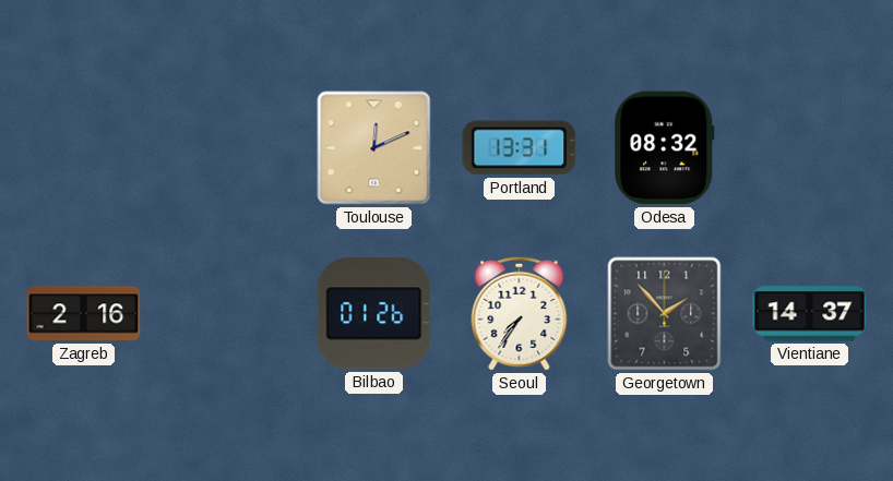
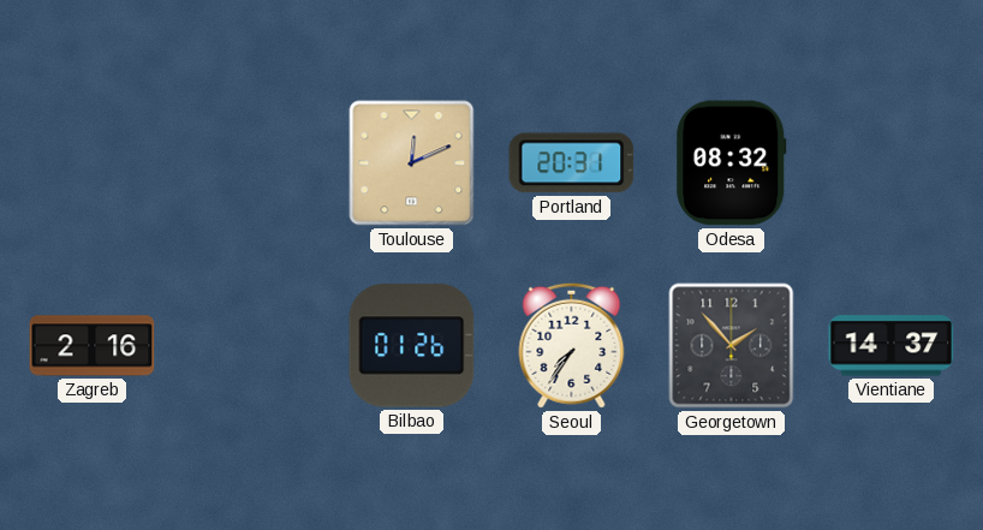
Portland: 13:31 -> 20:31
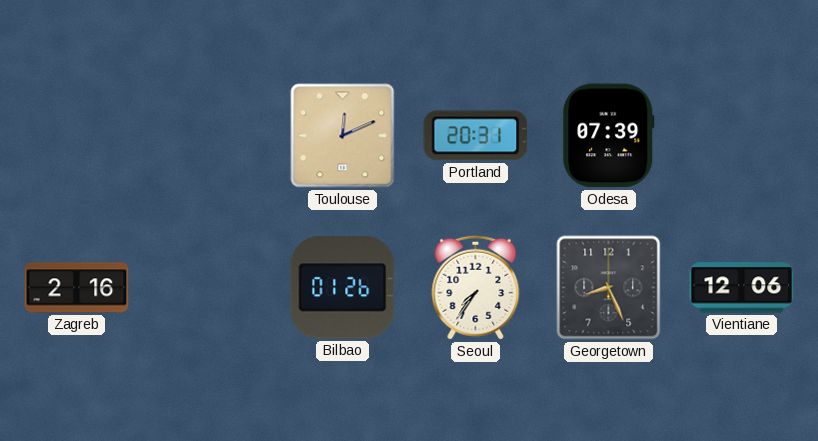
Odesa: 08:32 -> 07:39
Georgetown: 1:53 -> 8:26
Vientiane: 14:37 -> 12:06
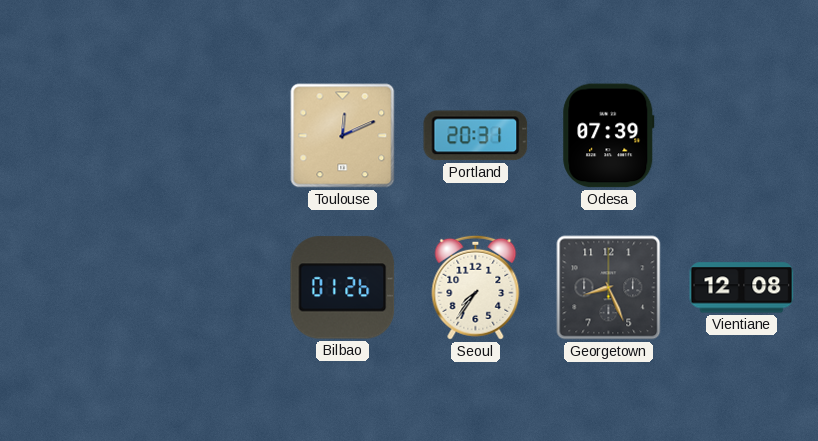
Zagreb: 2:16 -> none
Vientiane: 12:06 -> 12:08
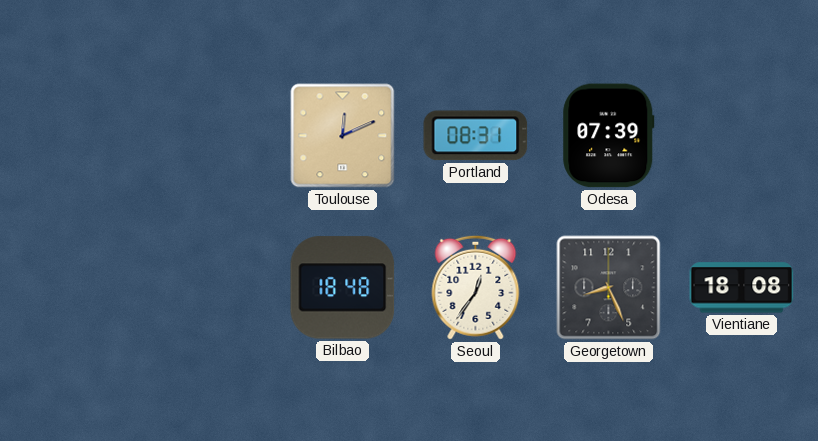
Portland: 20:31 -> 08:31
Bilbao: 01:26 -> 18:48
Seoul: 7:36 -> 12:36
Vientiane: 12:08 -> 18:08
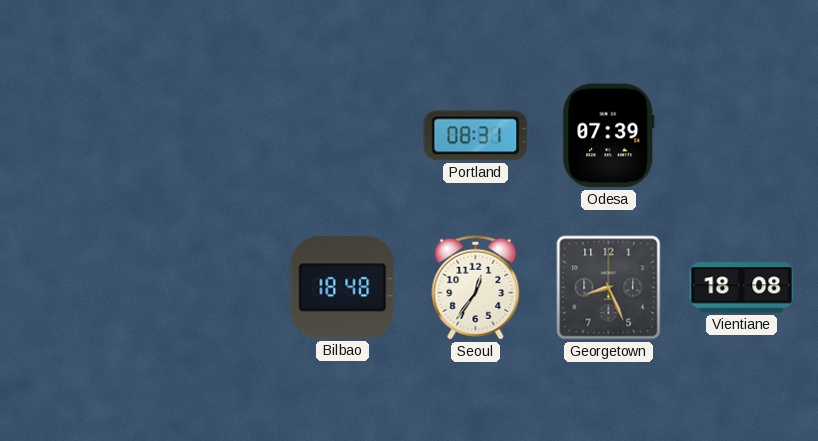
Toulouse: 12:11 -> none
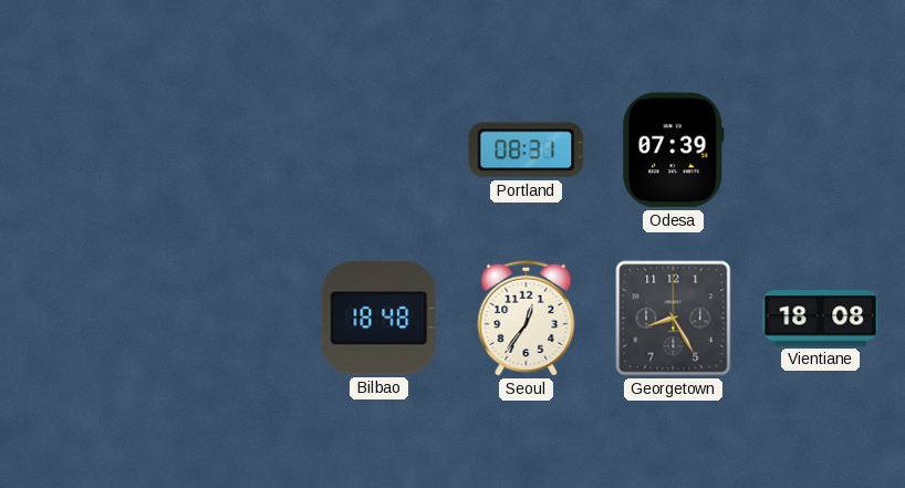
Georgetown: 8:26 -> 8:25
